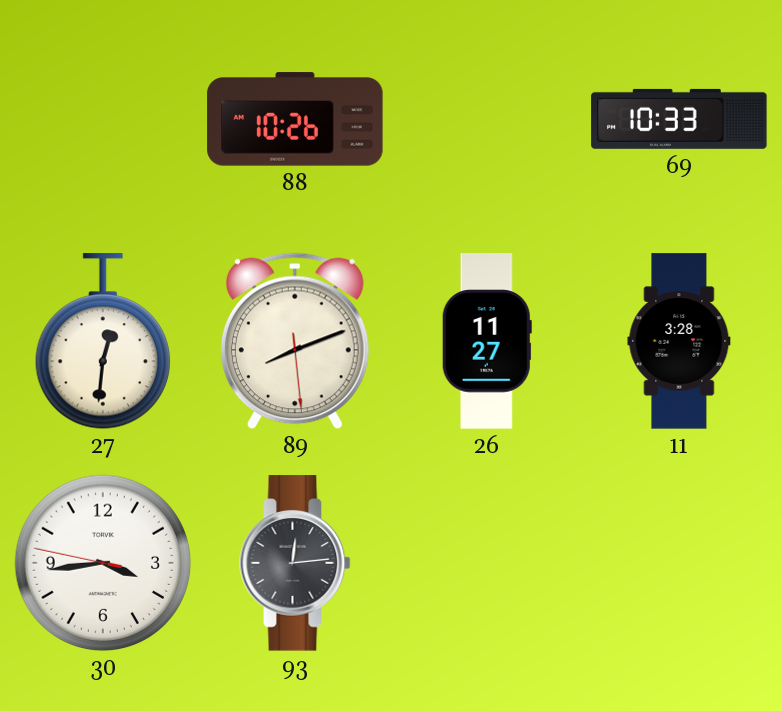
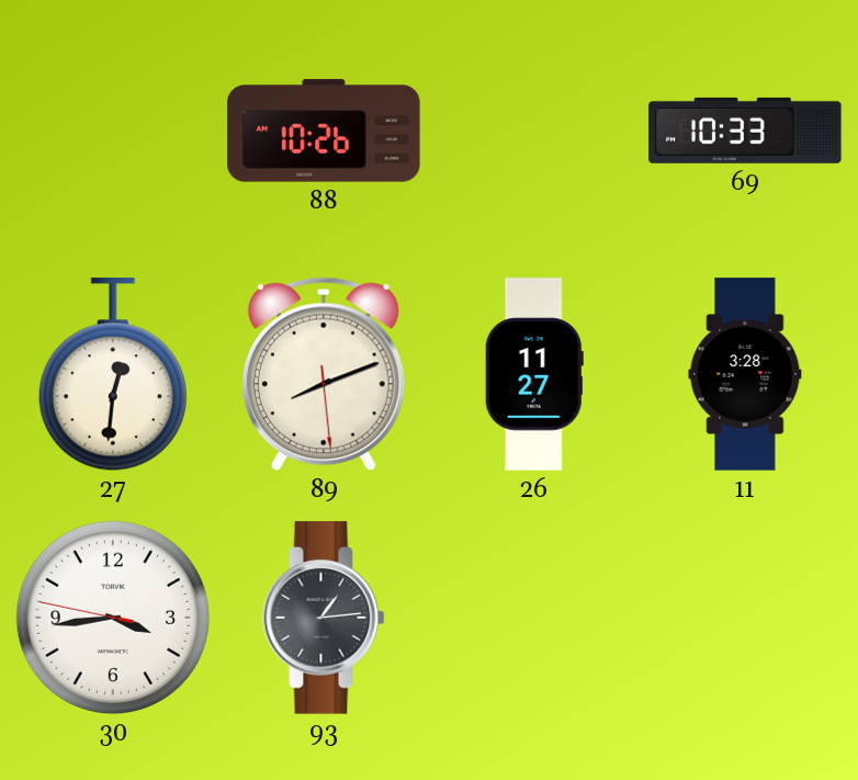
93: 12:14 -> 1:14
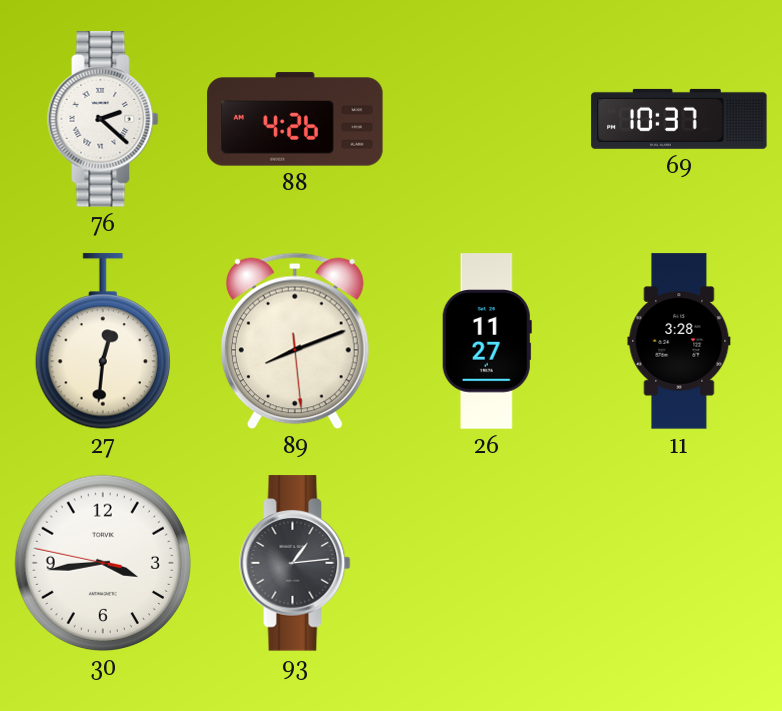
76: none -> 2:22
88: 10:26 -> 4:26
69: 10:33 -> 10:37
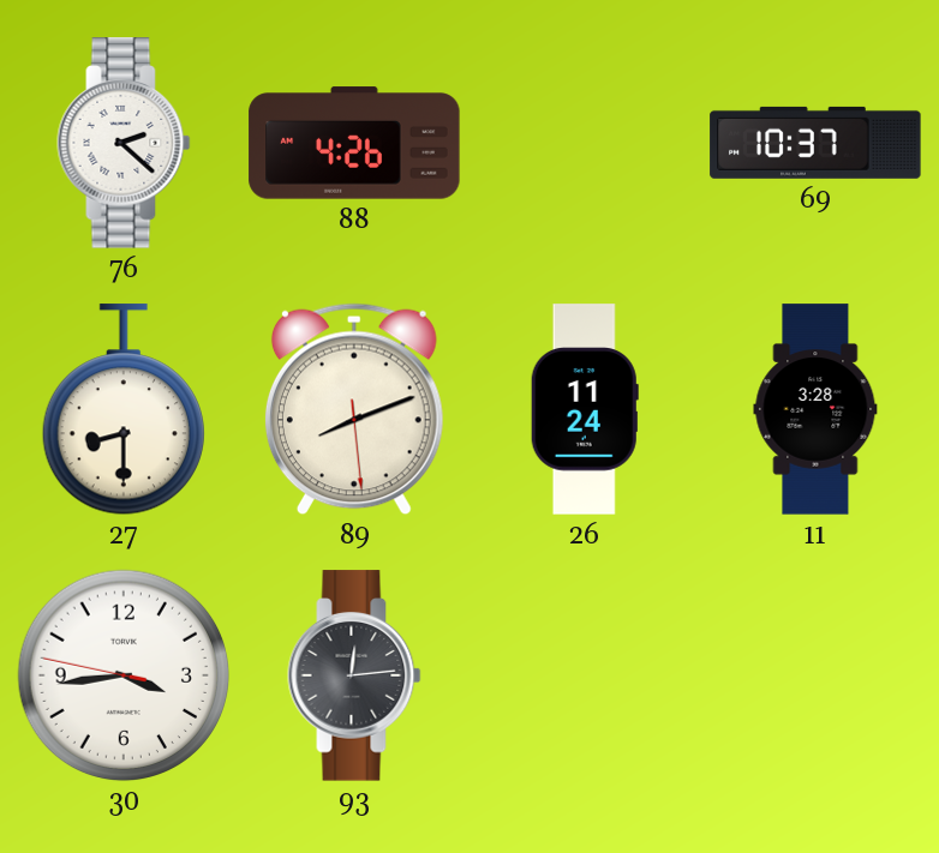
27: 12:31 -> 8:30
26: 11:27 -> 11:24
93: 1:14 -> 12:14
